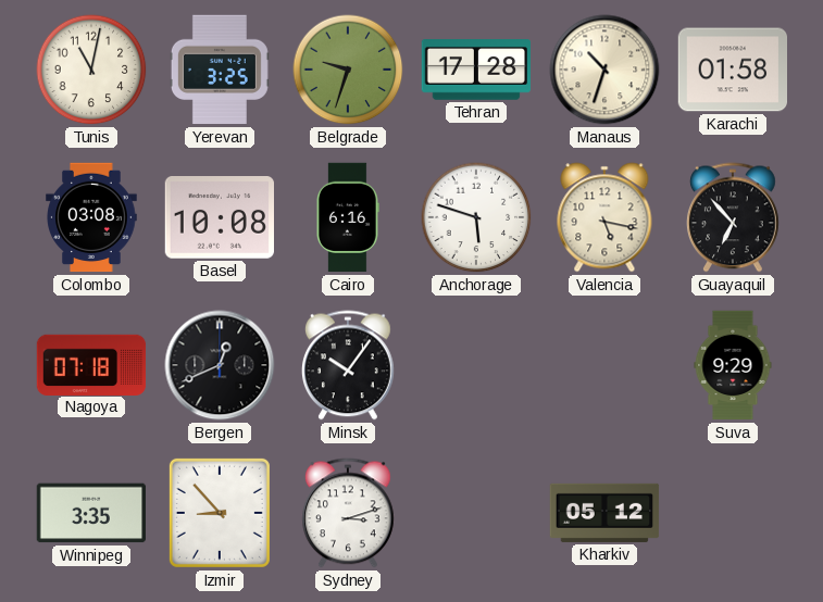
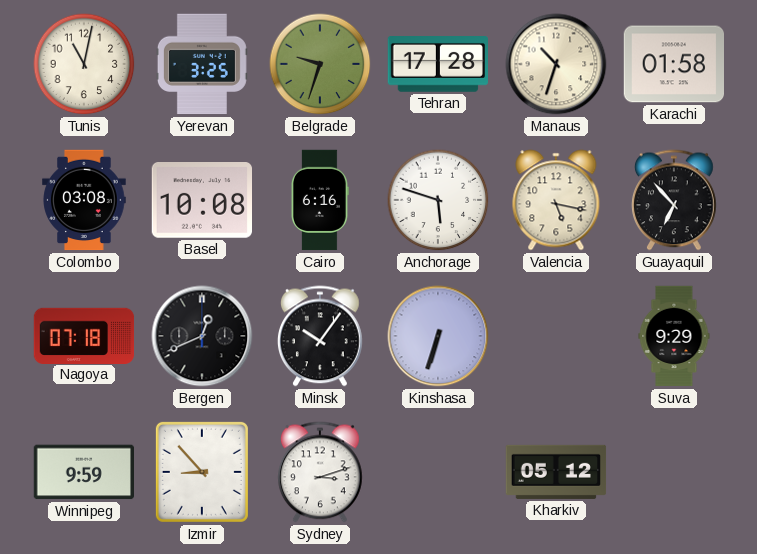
Kinshasa: none -> 6:33
Winnipeg: 3:35 -> 9:59
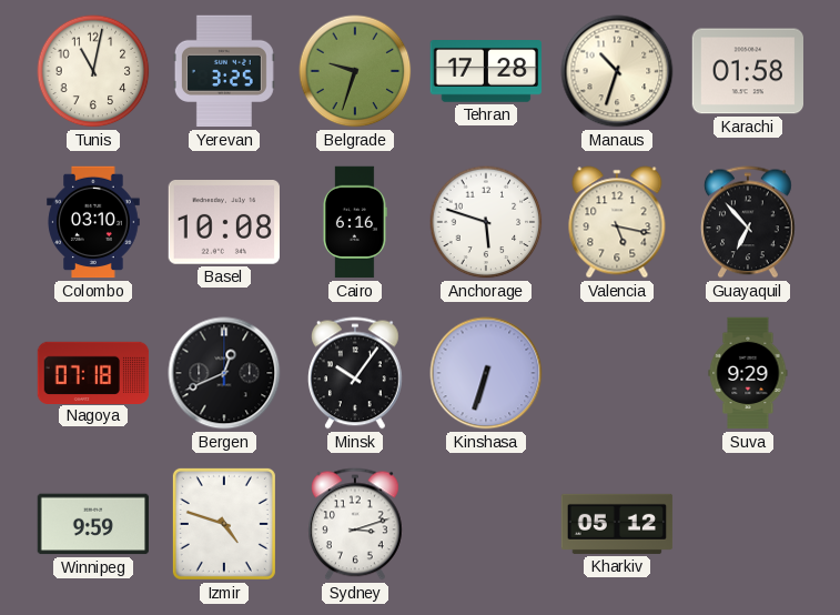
Colombo: 03:08 -> 03:10
Izmir: 8:53 -> 4:48
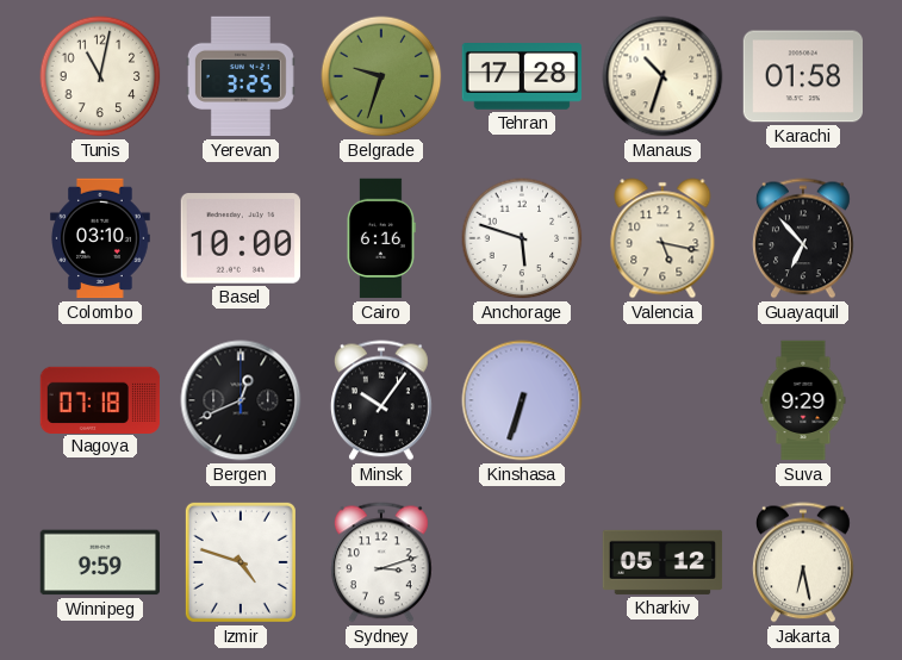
Basel: 10:08 -> 10:00
Jakarta: none -> 6:28
